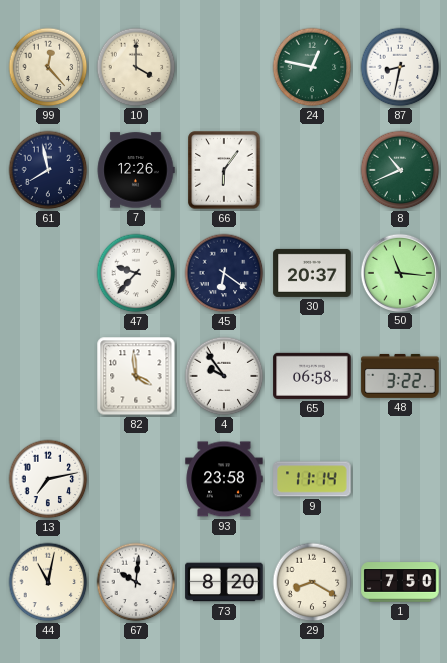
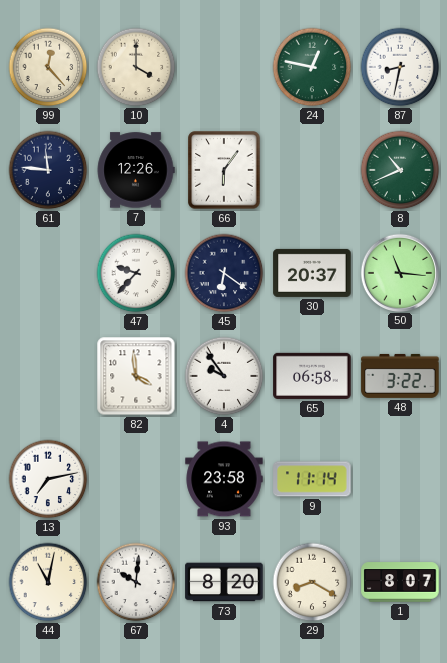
61: 7:58 -> 11:46
1: 7:50 -> 8:07
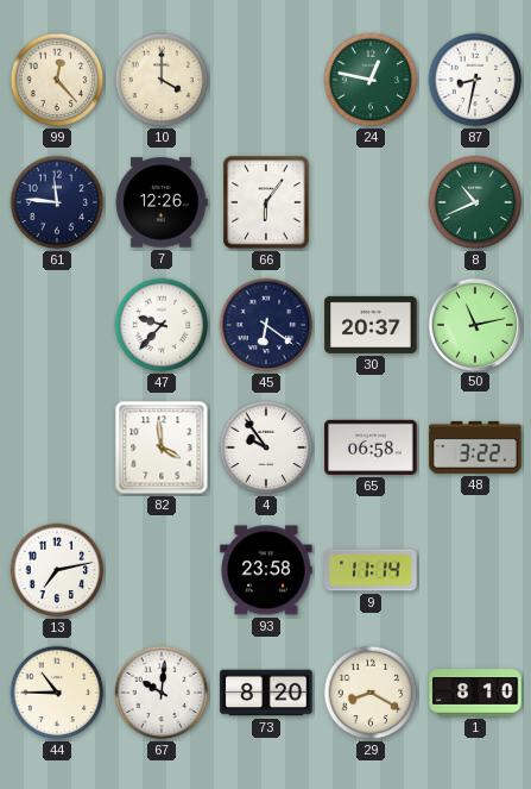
50: 11:16 -> 11:13
44: 11:02 -> 10:45
1: 8:07 -> 8:10
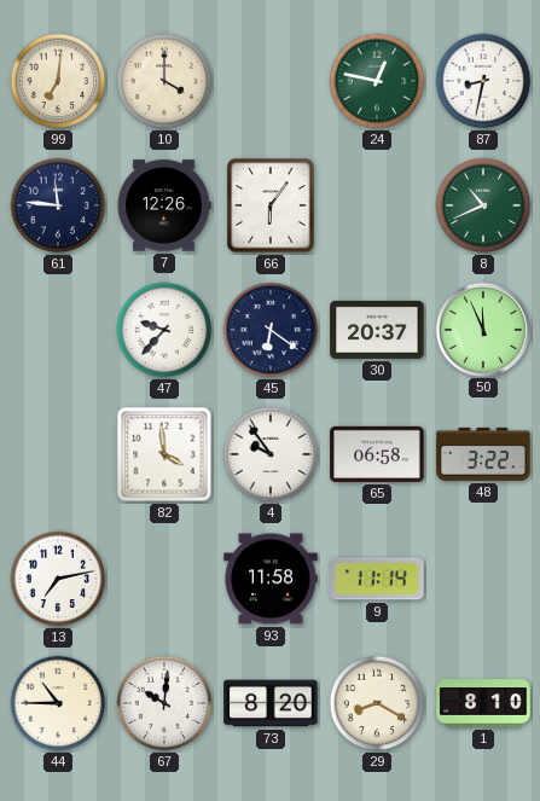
99: 12:23 -> 7:01
50: 11:13 -> 11:56
93: 23:58 -> 11:58
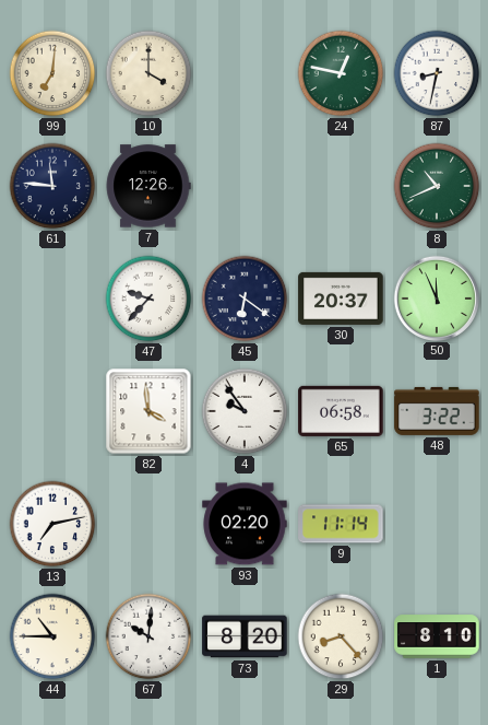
66: 6:06 -> none
93: 11:58 -> 02:20
29: 8:20 -> 8:23
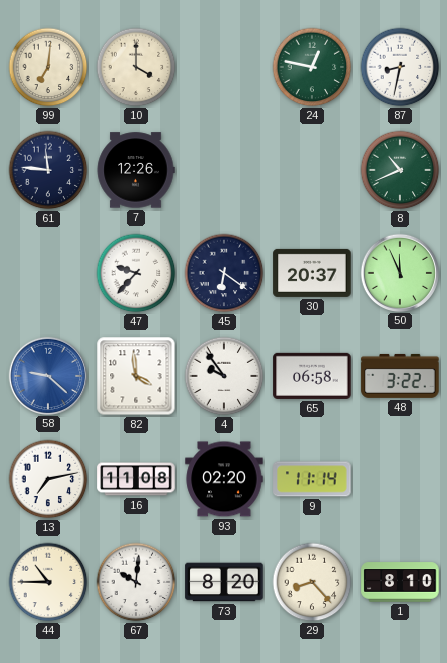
58: none -> 9:22
16: none -> 11:08
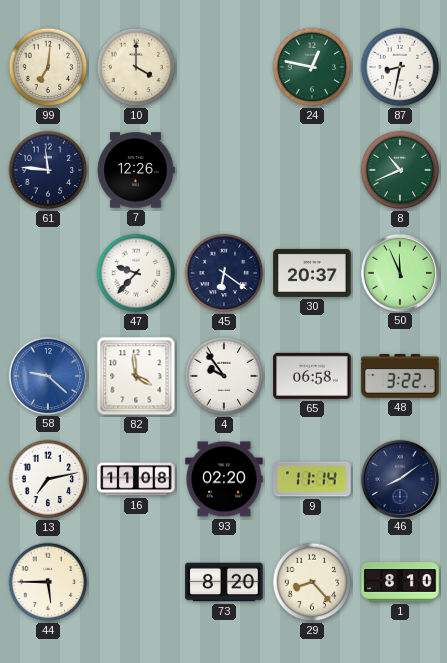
46: none -> 8:09
44: 10:45 -> 5:45
67: 10:01 -> none
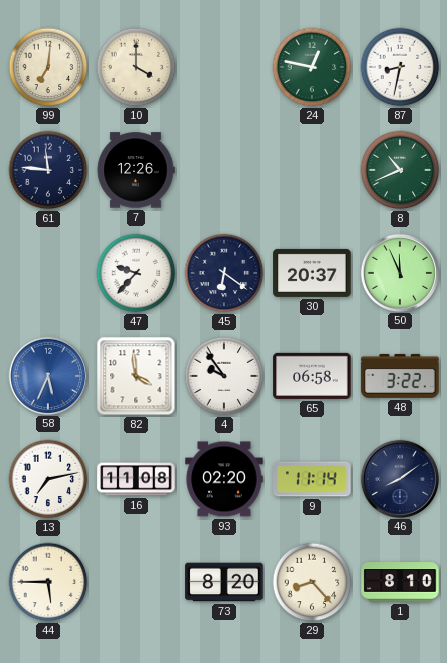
58: 9:22 -> 5:34
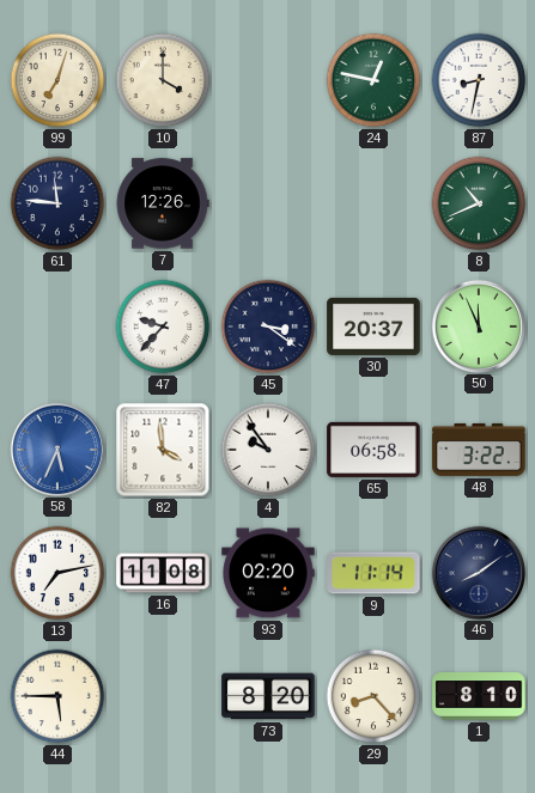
99: 7:01 -> 7:03
45: 6:21 -> 3:21
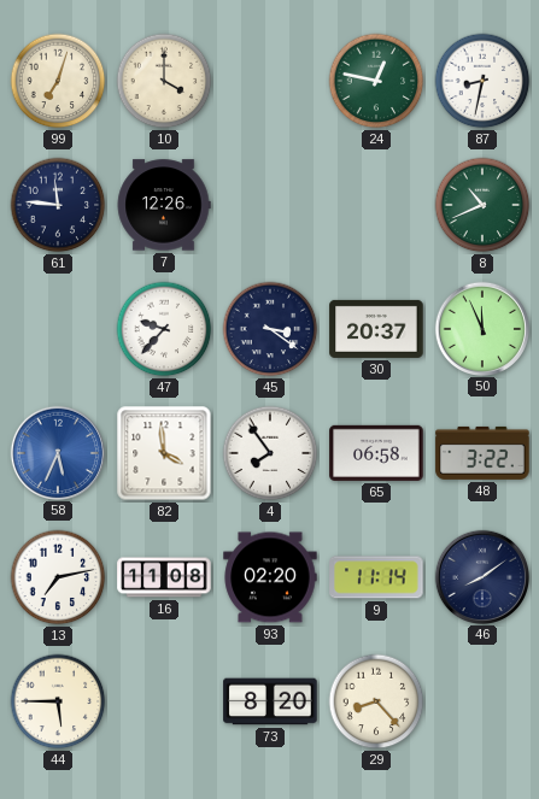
4: 9:54 -> 7:54
1: 8:10 -> none
